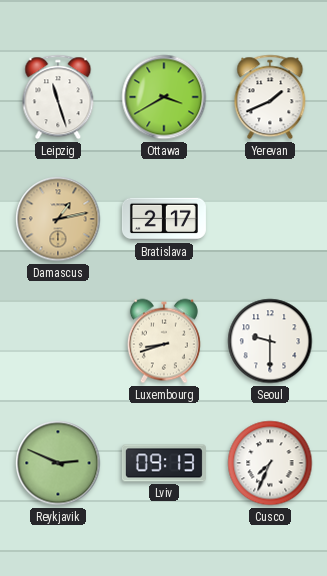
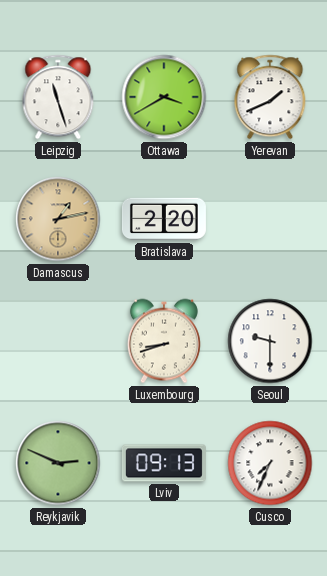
Bratislava: 2:17 -> 2:20
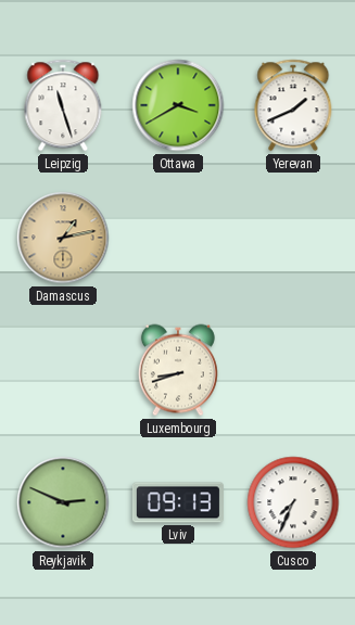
Bratislava: 2:20 -> none
Seoul: 9:30 -> none
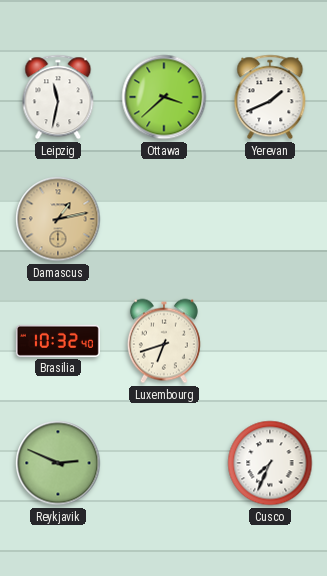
Leipzig: 11:27 -> 11:32
Ottawa: 3:40 -> 3:38
Brasilia: none -> 10:32
Luxembourg: 8:42 -> 6:42
Lviv: 09:13 -> none
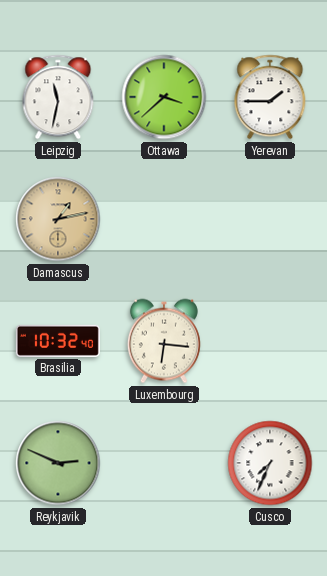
Yerevan: 1:41 -> 1:45
Luxembourg: 6:42 -> 6:16
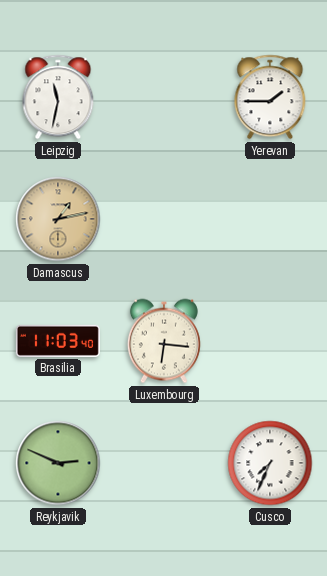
Ottawa: 3:38 -> none
Brasilia: 10:32 -> 11:03
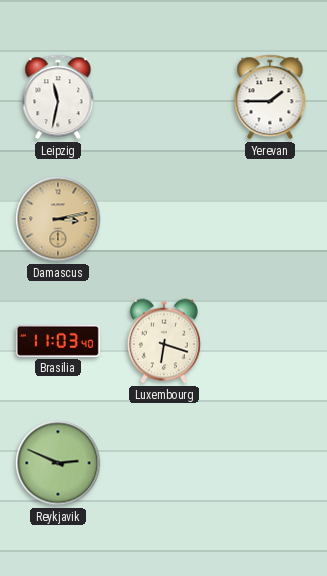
Damascus: 1:13 -> 3:13
Luxembourg: 6:16 -> 6:18
Cusco: 7:34 -> none
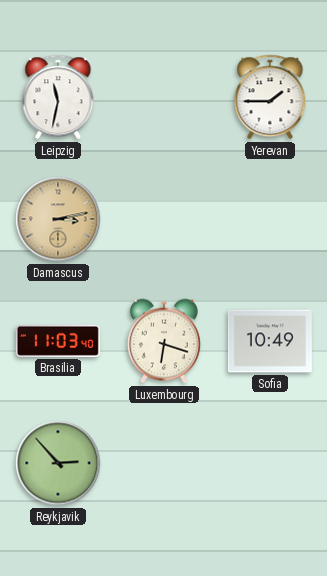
Sofia: none -> 10:49
Reykjavik: 2:49 -> 2:53
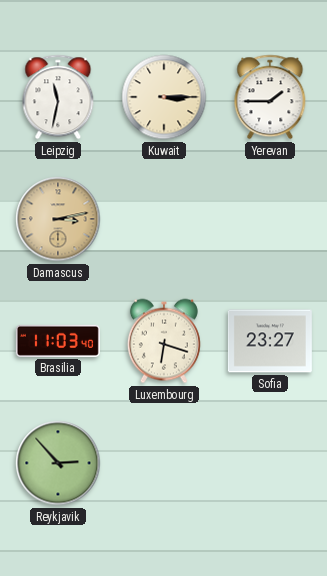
Kuwait: none -> 3:15
Sofia: 10:49 -> 23:27
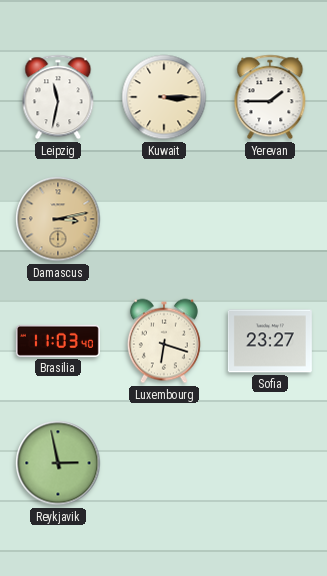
Reykjavik: 2:53 -> 2:58
